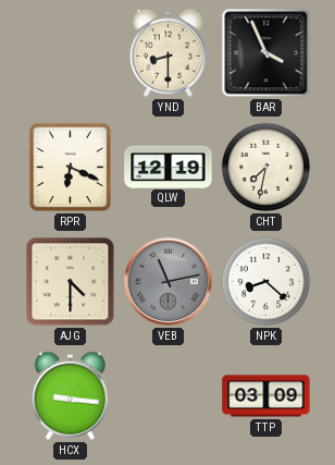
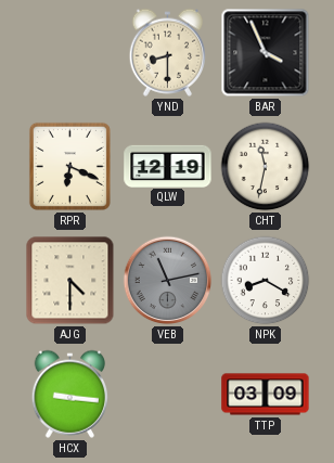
CHT: 7:32 -> 11:32
NPK: 8:22 -> 8:20
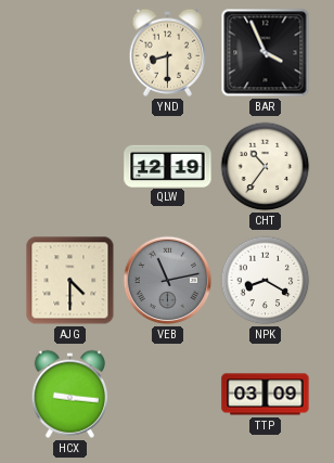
RPR: 6:19 -> none
CHT: 11:32 -> 10:36
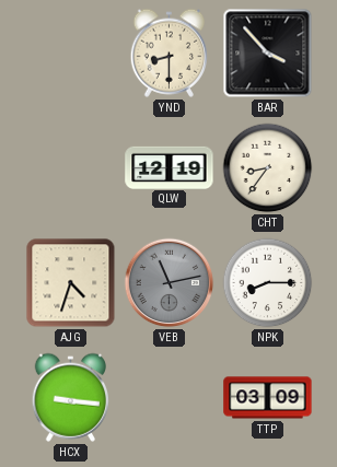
BAR: 3:56 -> 3:53
CHT: 10:36 -> 8:36
AJG: 4:30 -> 4:33
NPK: 8:20 -> 8:15
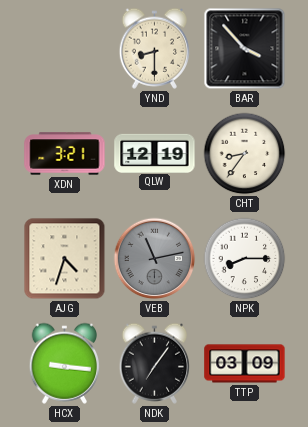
XDN: none -> 3:21
NDK: none -> 7:06
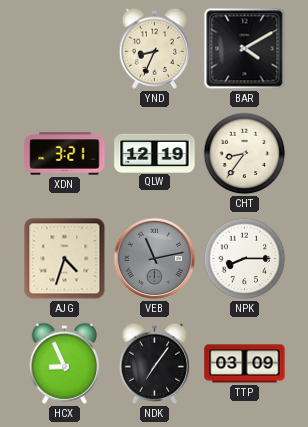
YND: 8:30 -> 8:34
BAR: 3:53 -> 4:10
HCX: 9:16 -> 8:56
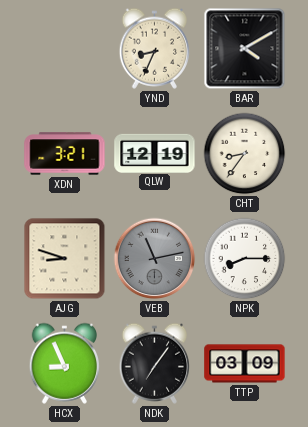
AJG: 4:33 -> 8:48
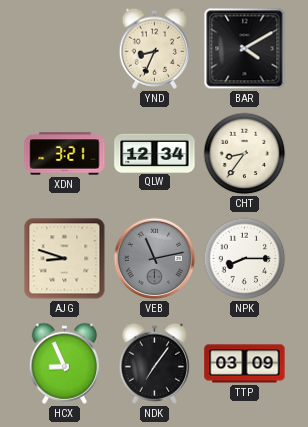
QLW: 12:19 -> 12:34
